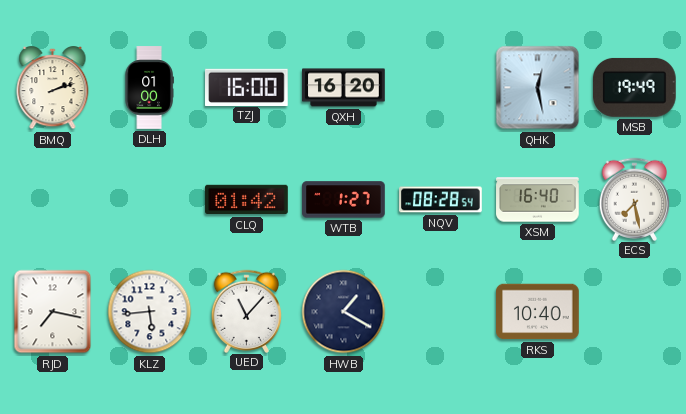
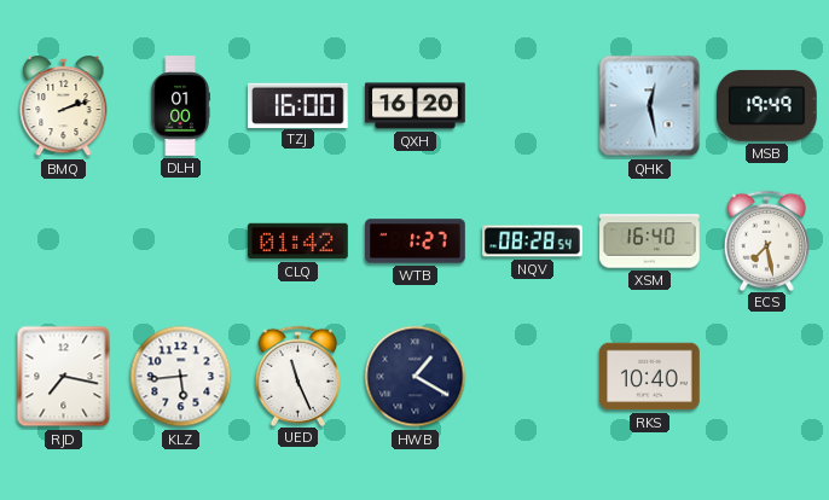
UED: 11:07 -> 11:26
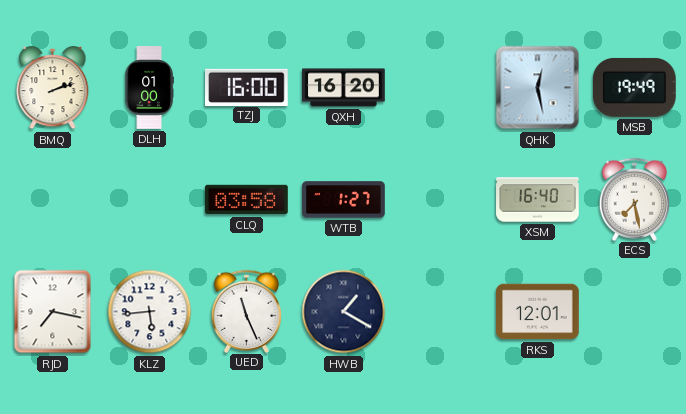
CLQ: 01:42 -> 03:58
NQV: 08:28 -> none
RKS: 10:40 -> 12:01
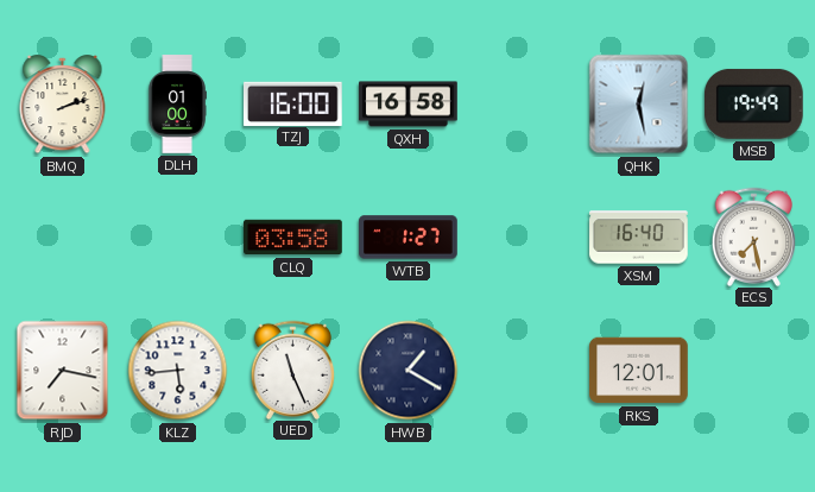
QXH: 16:20 -> 16:58
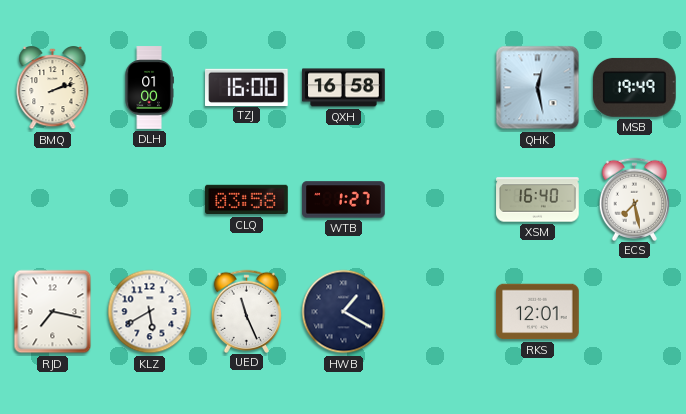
KLZ: 5:44 -> 5:40
